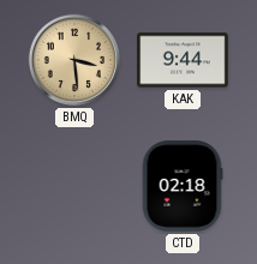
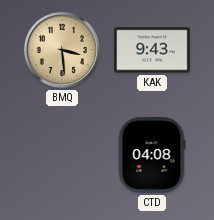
KAK: 9:44 -> 9:43
CTD: 02:18 -> 04:08
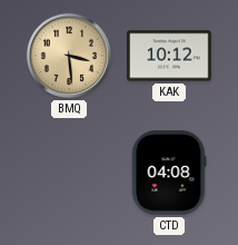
KAK: 9:43 -> 10:12
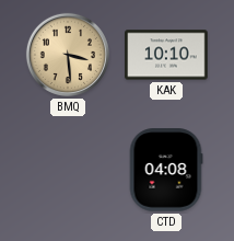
KAK: 10:12 -> 10:10
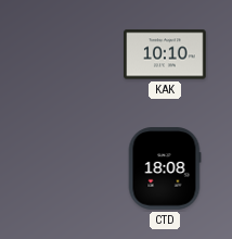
BMQ: 3:29 -> none
CTD: 04:08 -> 18:08
